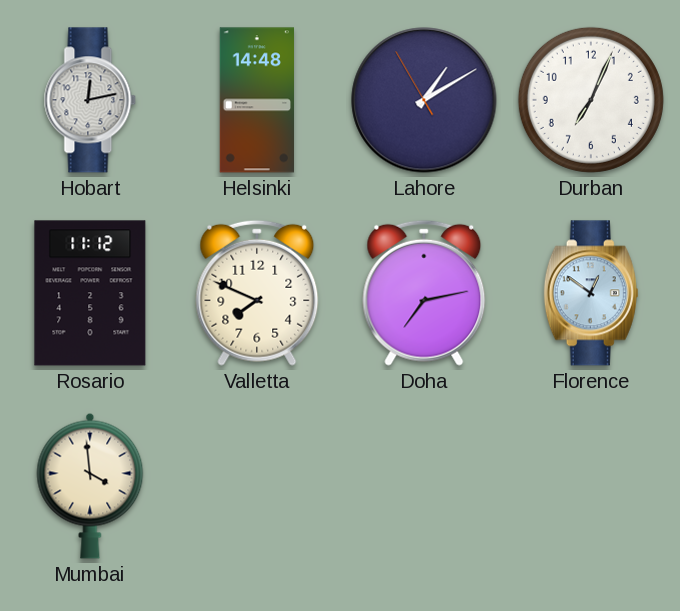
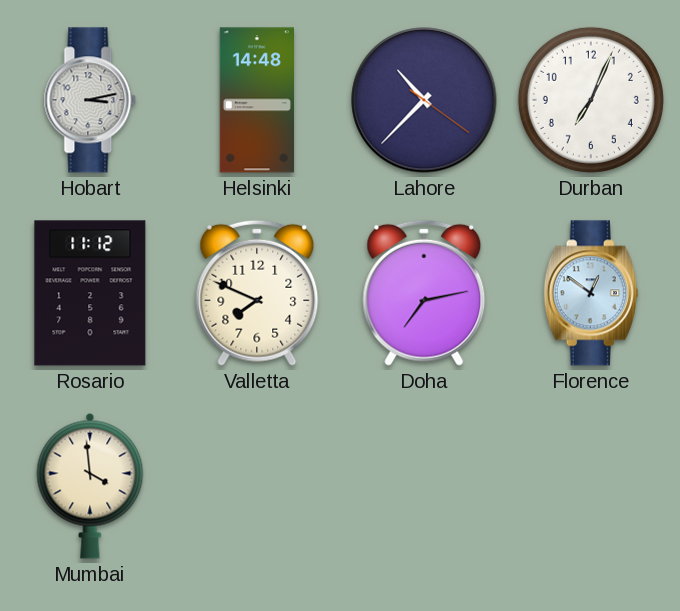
Hobart: 12:13 -> 3:13
Lahore: 1:09 -> 10:37
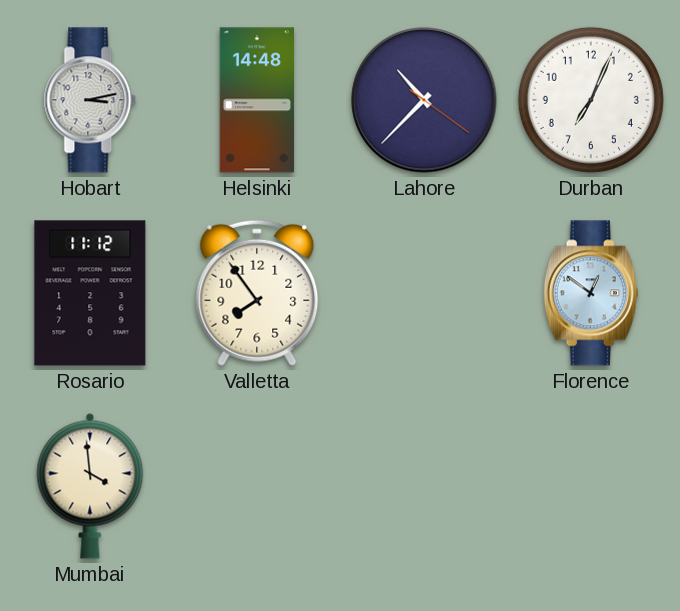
Valletta: 7:49 -> 7:54
Doha: 7:13 -> none
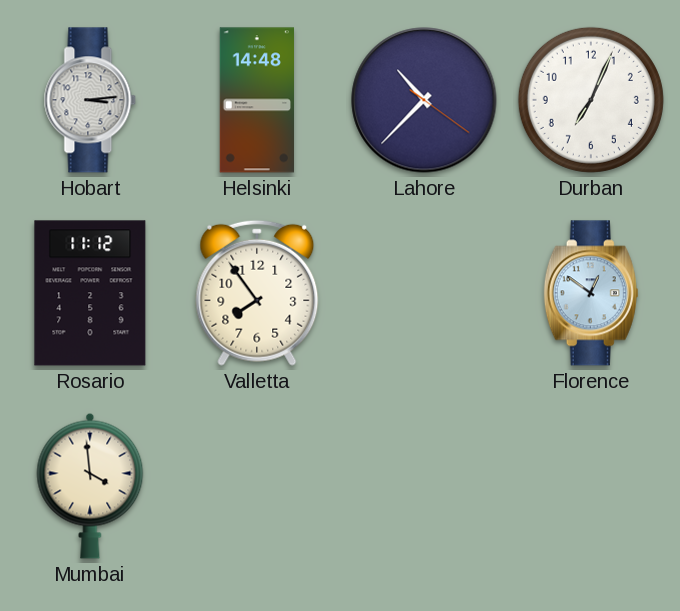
Hobart: 3:13 -> 3:14
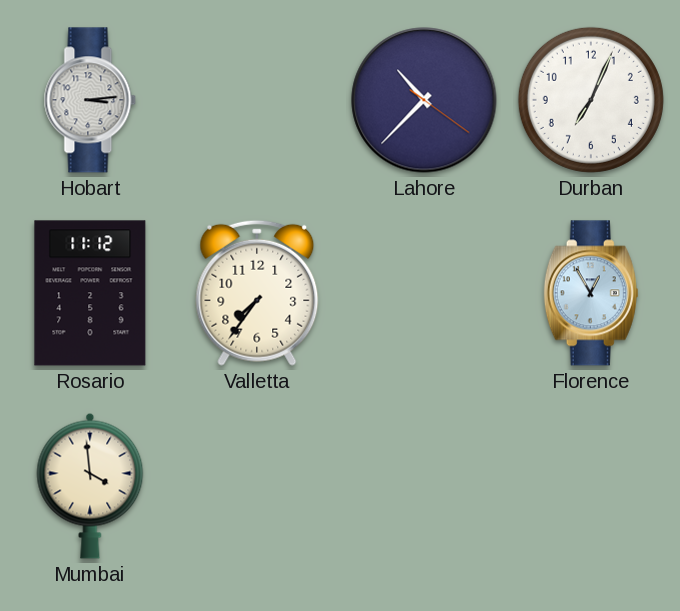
Helsinki: 14:48 -> none
Valletta: 7:54 -> 7:36
Florence: 12:51 -> 12:55
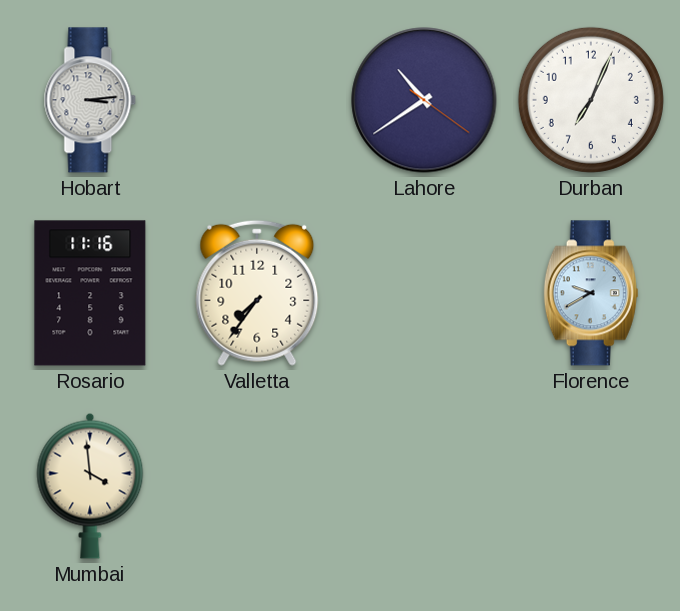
Lahore: 10:37 -> 10:39
Rosario: 11:12 -> 11:16
Florence: 12:55 -> 9:40
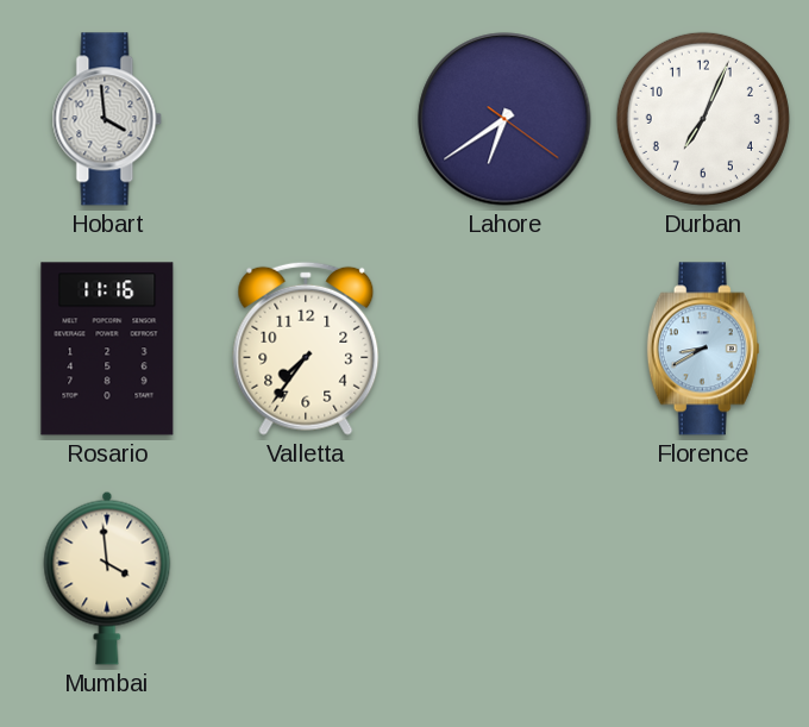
Hobart: 3:14 -> 3:59
Lahore: 10:39 -> 6:39
Florence: 9:40 -> 8:40
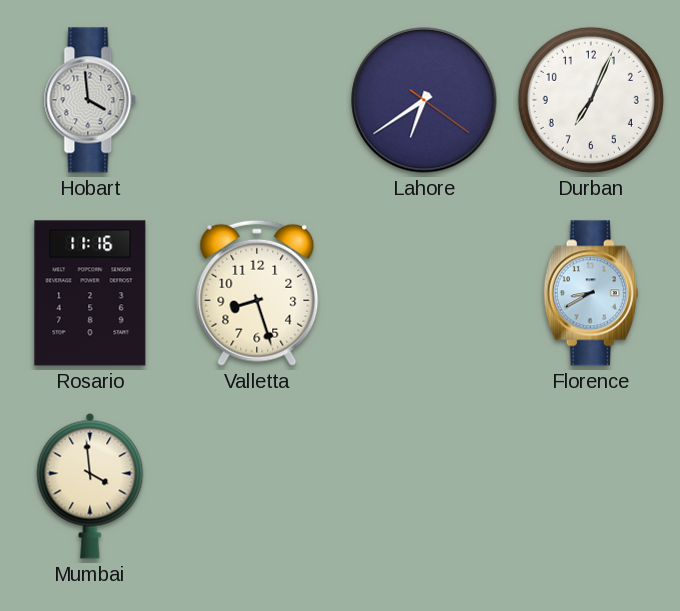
Valletta: 7:36 -> 8:27
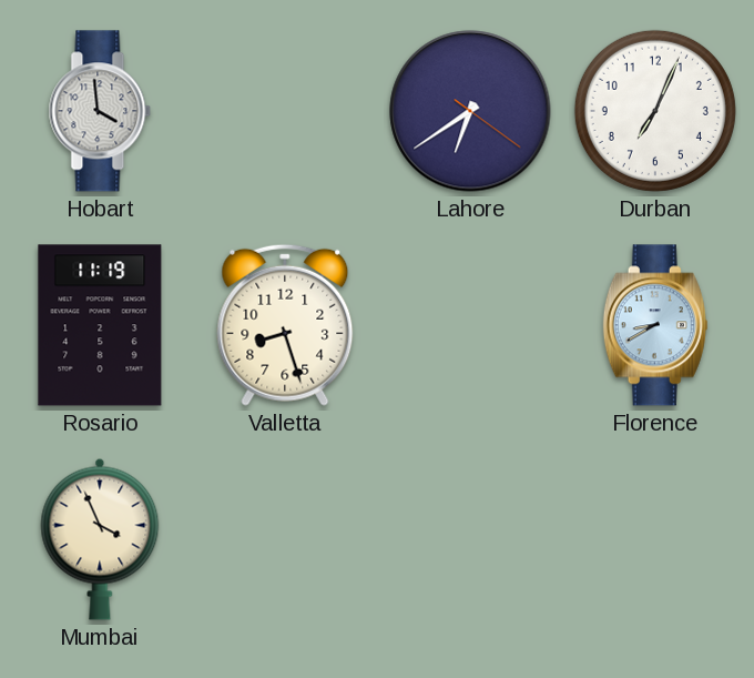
Rosario: 11:16 -> 11:19
Mumbai: 3:59 -> 3:56
